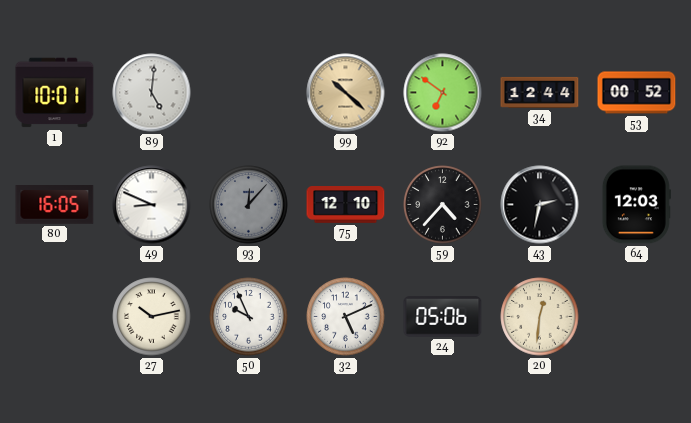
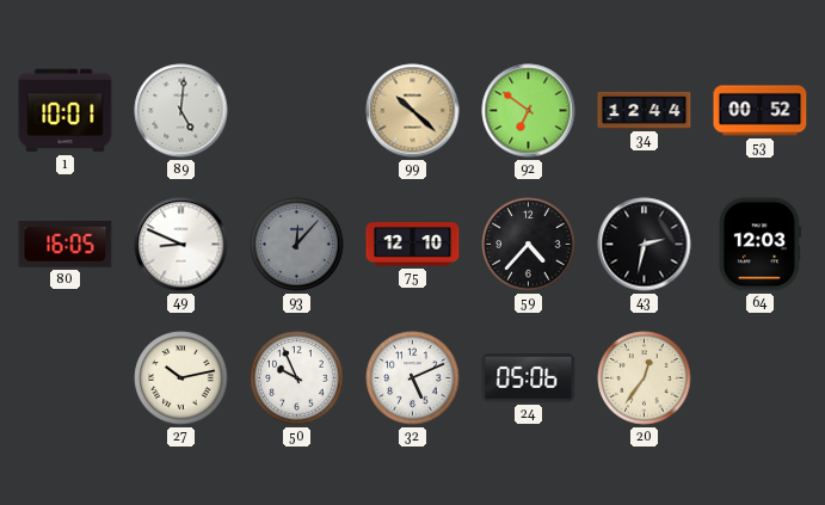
20: 12:31 -> 12:36
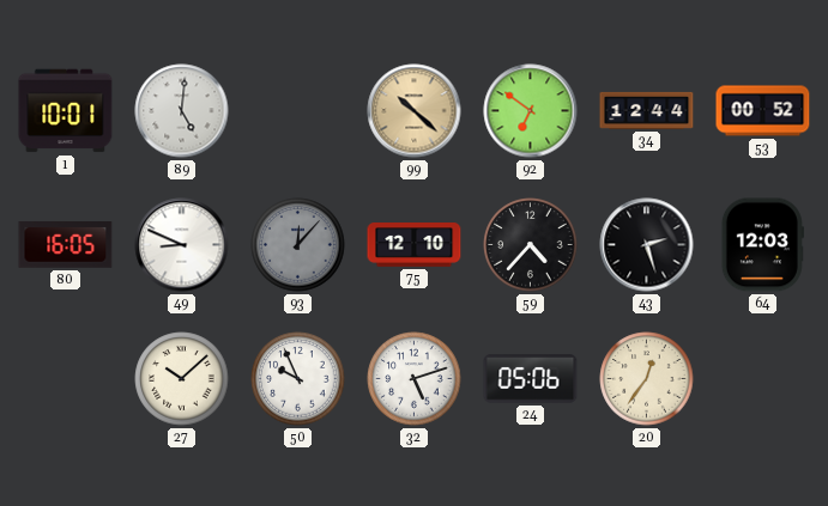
43: 2:32 -> 2:27
27: 10:13 -> 10:08
32: 5:11 -> 5:12
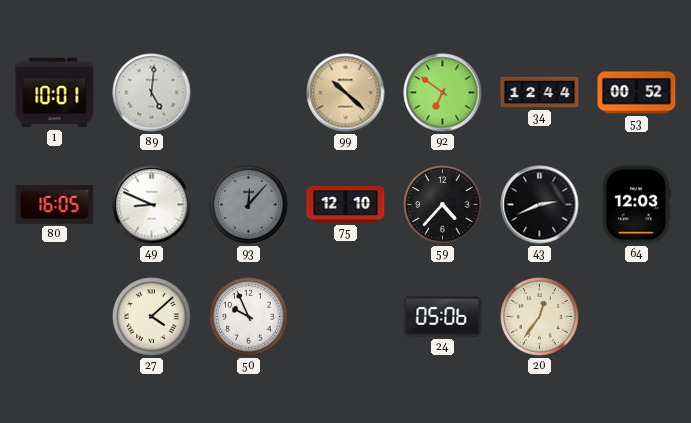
43: 2:27 -> 2:41
27: 10:08 -> 4:08
32: 5:12 -> none
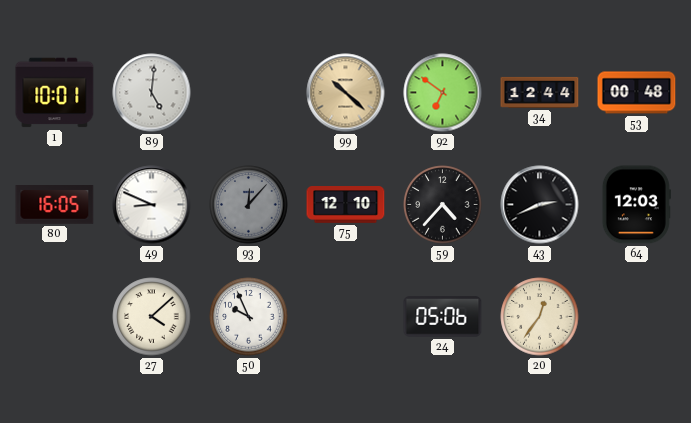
53: 00:52 -> 00:48
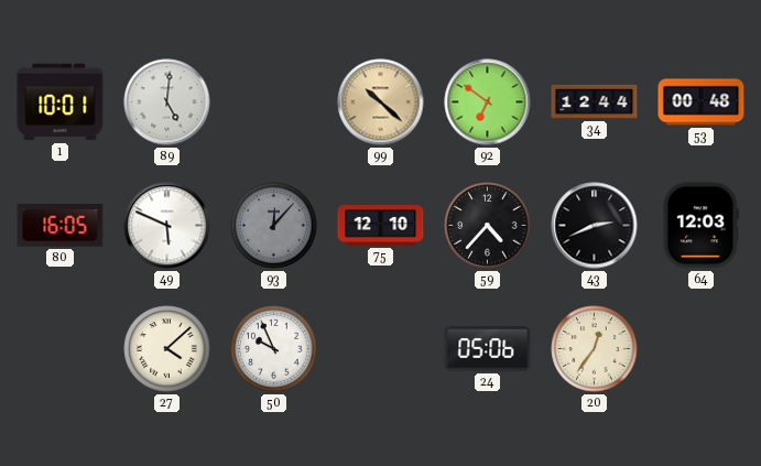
49: 8:49 -> 5:49
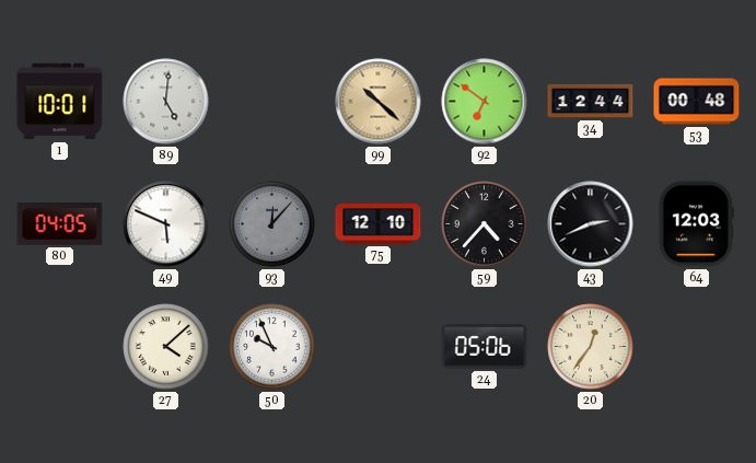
80: 16:05 -> 04:05
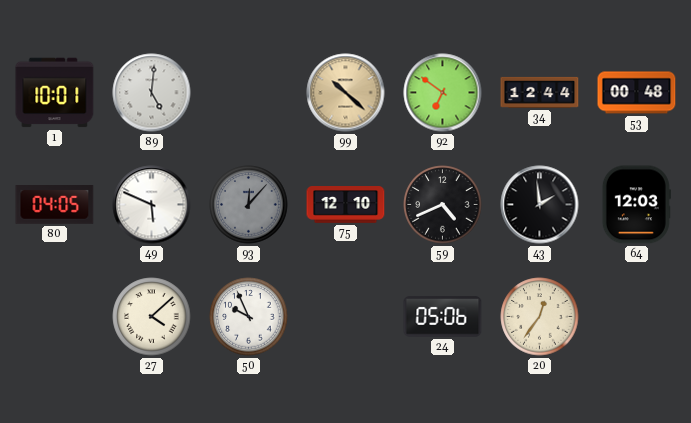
59: 4:37 -> 4:41
43: 2:41 -> 1:59
